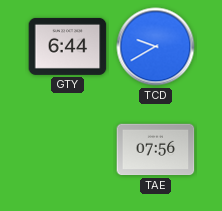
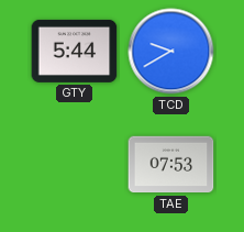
GTY: 6:44 -> 5:44
TAE: 07:56 -> 07:53
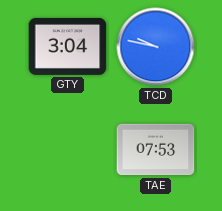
GTY: 5:44 -> 3:04
TCD: 9:40 -> 9:47
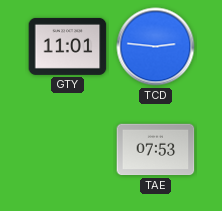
GTY: 3:04 -> 11:01
TCD: 9:47 -> 2:46
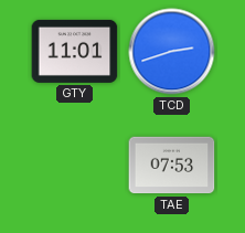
TCD: 2:46 -> 2:42
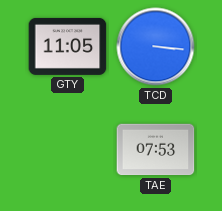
GTY: 11:01 -> 11:05
TCD: 2:42 -> 3:16
